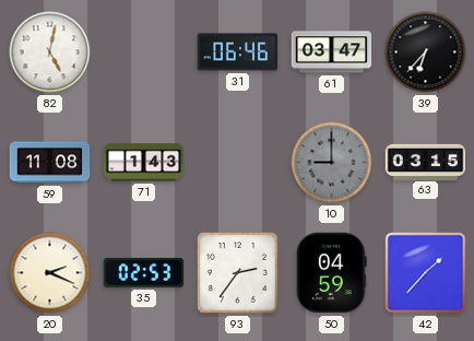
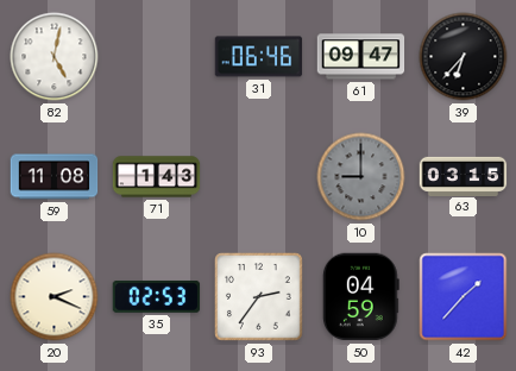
61: 03:47 -> 09:47
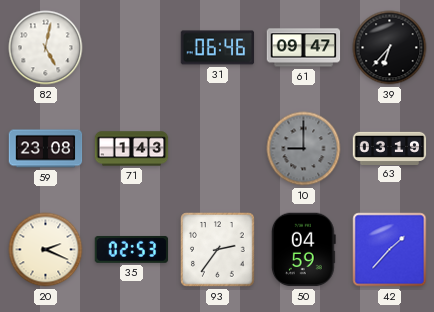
59: 11:08 -> 23:08
63: 03:15 -> 03:19
